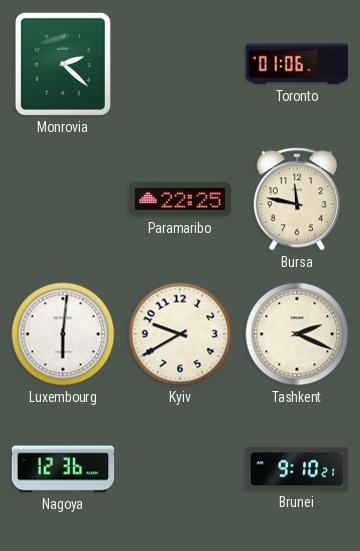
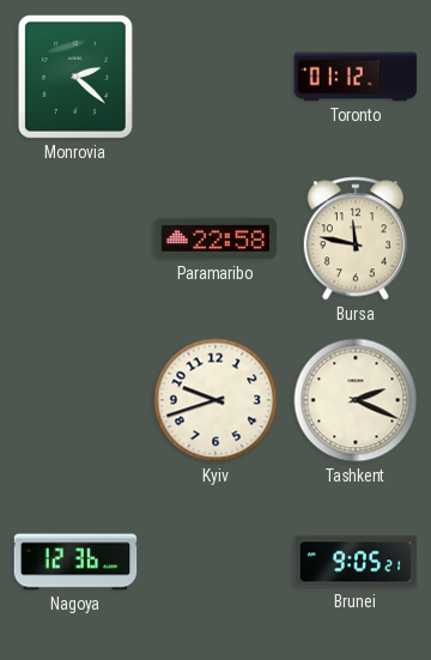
Toronto: 01:06 -> 01:12
Paramaribo: 22:25 -> 22:58
Luxembourg: 6:01 -> none
Kyiv: 9:40 -> 9:42
Brunei: 9:10 -> 9:05
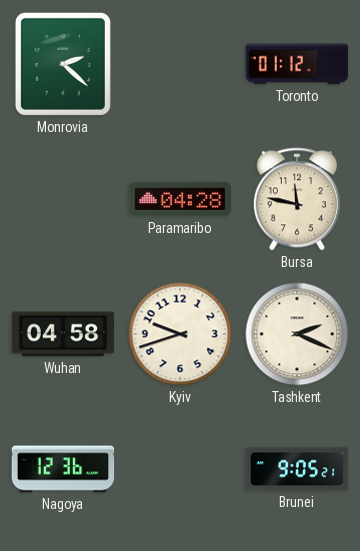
Paramaribo: 22:58 -> 04:28
Wuhan: none -> 04:58
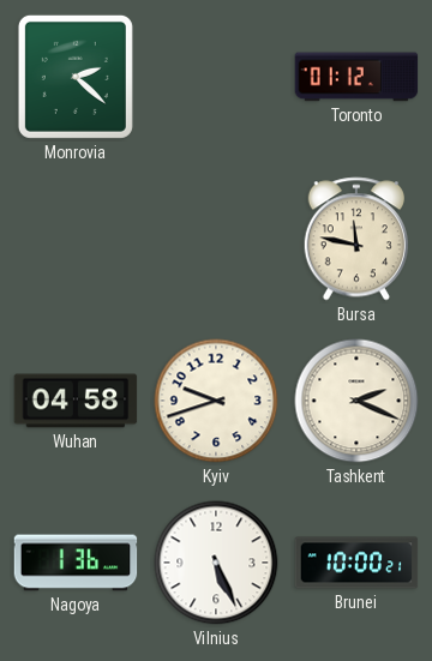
Paramaribo: 04:28 -> none
Nagoya: 12:36 -> 1:36
Vilnius: none -> 5:26
Brunei: 9:05 -> 10:00
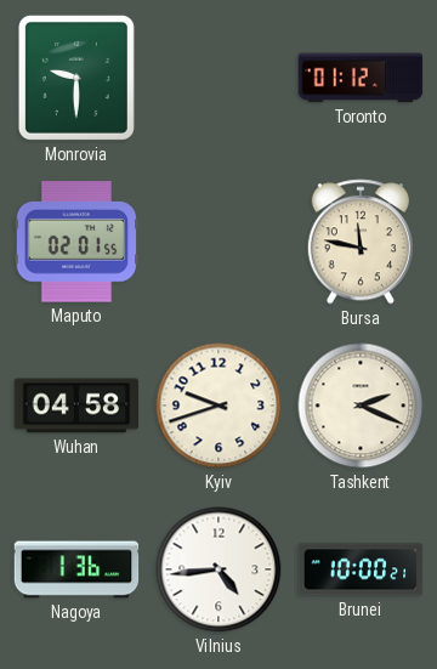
Monrovia: 2:22 -> 9:30
Maputo: none -> 02:01
Vilnius: 5:26 -> 4:44
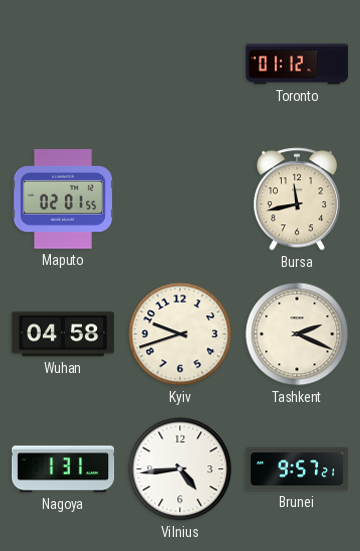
Monrovia: 9:30 -> none
Bursa: 11:47 -> 11:43
Nagoya: 1:36 -> 1:31
Brunei: 10:00 -> 9:57
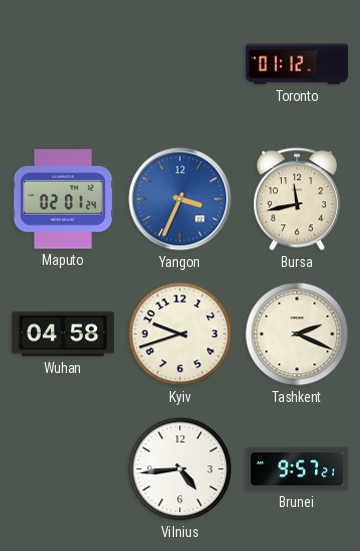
Maputo: 02:01:55 -> 02:01:24
Yangon: none -> 3:34
Nagoya: 1:31 -> none
